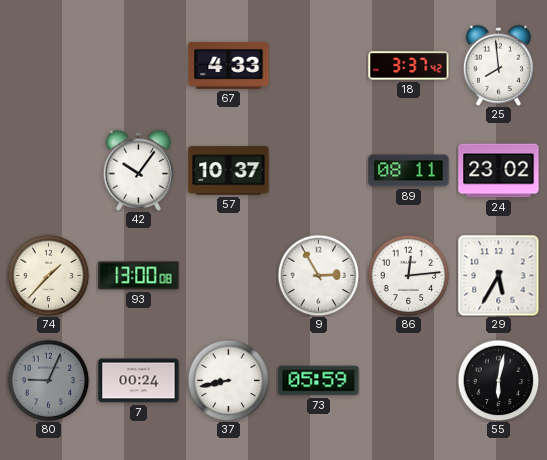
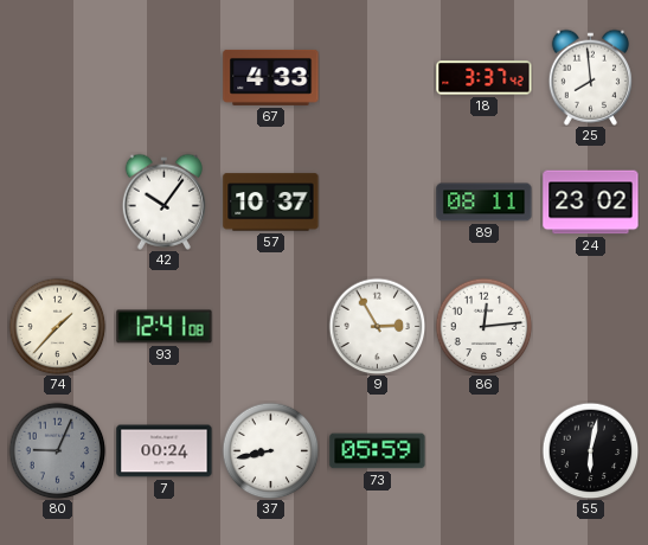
93: 13:00 -> 12:41
29: 5:35 -> none
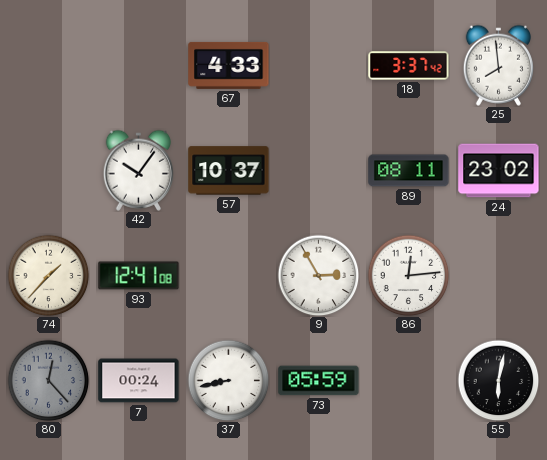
80: 9:04 -> 12:23
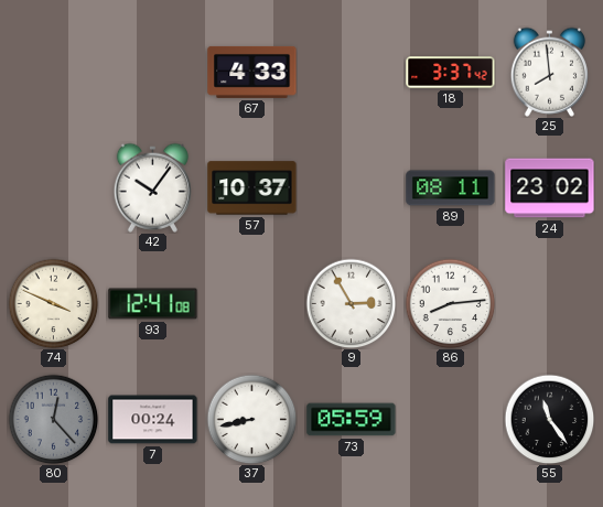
74: 1:37 -> 3:49
86: 12:14 -> 8:14
55: 6:02 -> 11:24
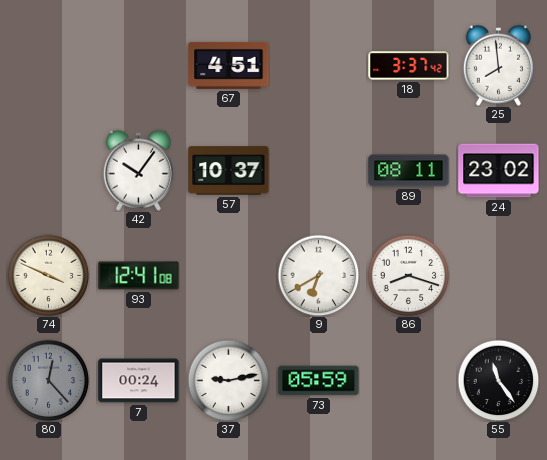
67: 4:33 -> 4:51
9: 2:55 -> 6:40
86: 8:14 -> 8:18
37: 8:43 -> 9:13
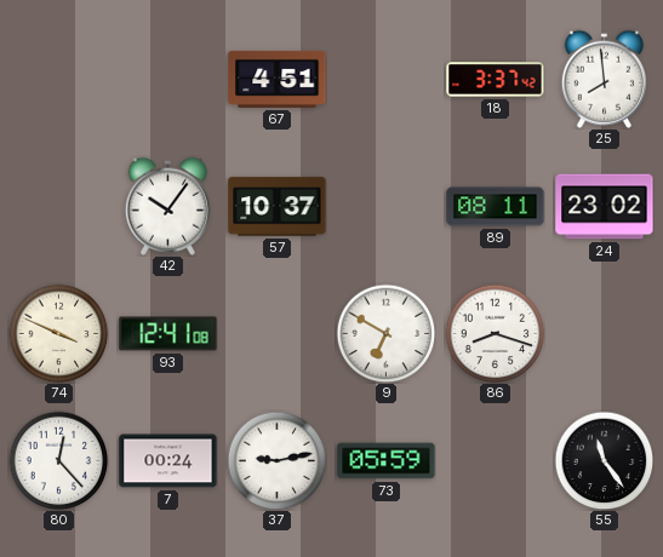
9: 6:40 -> 6:50
80 dial: grey -> white
